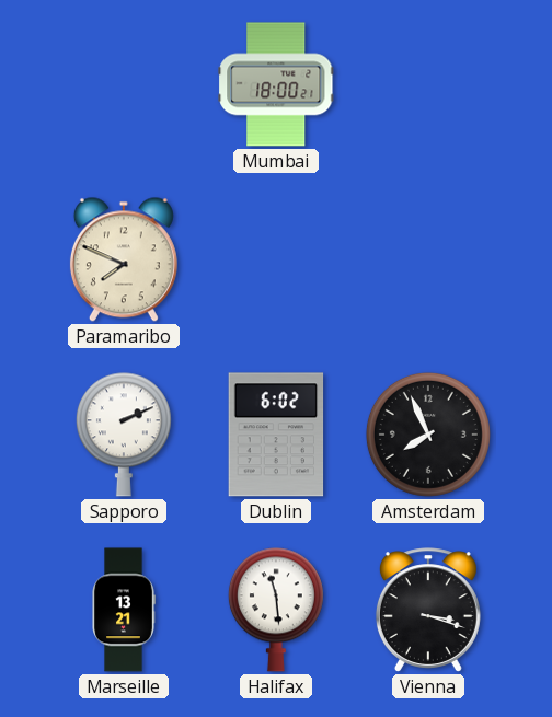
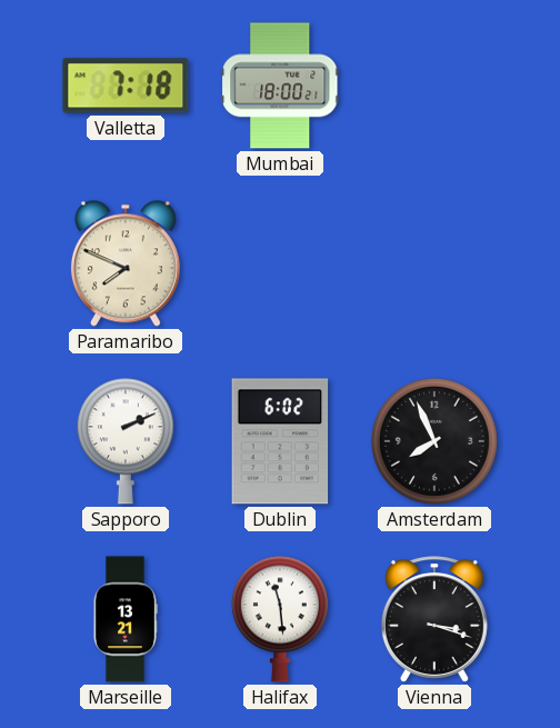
Valletta: none -> 7:18
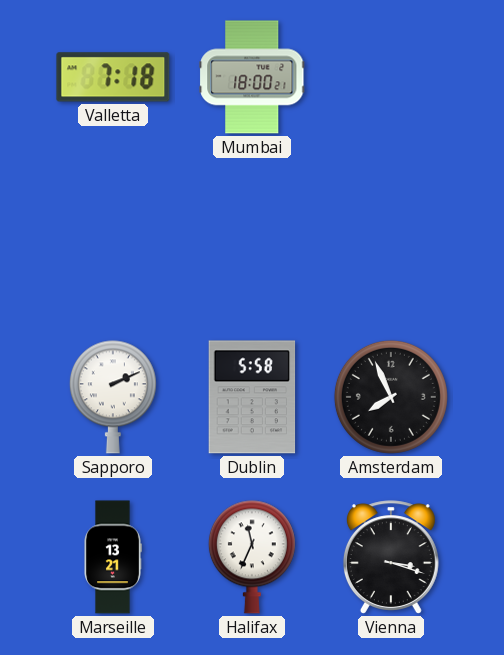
Paramaribo: 7:49 -> none
Dublin: 6:02 -> 5:58
Halifax: 11:29 -> 11:34
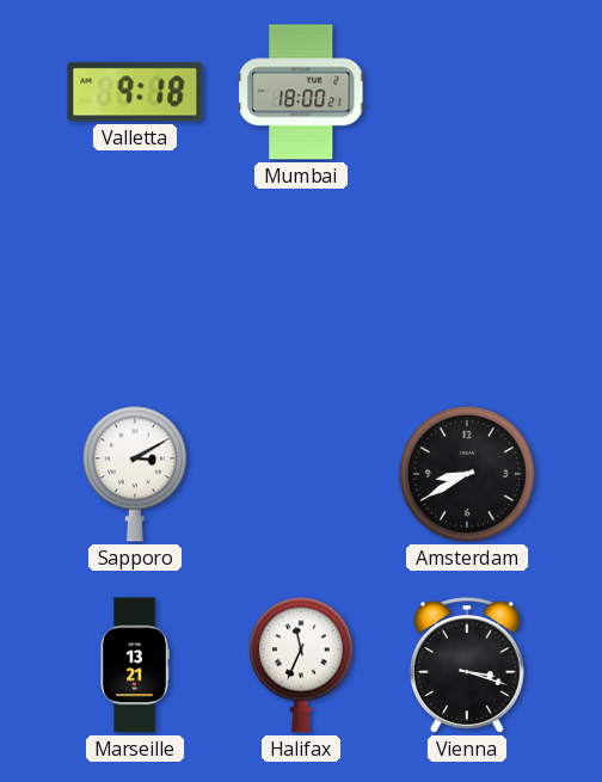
Valletta: 7:18 -> 9:18
Sapporo: 2:11 -> 3:10
Dublin: 5:58 -> none
Amsterdam: 7:56 -> 8:40
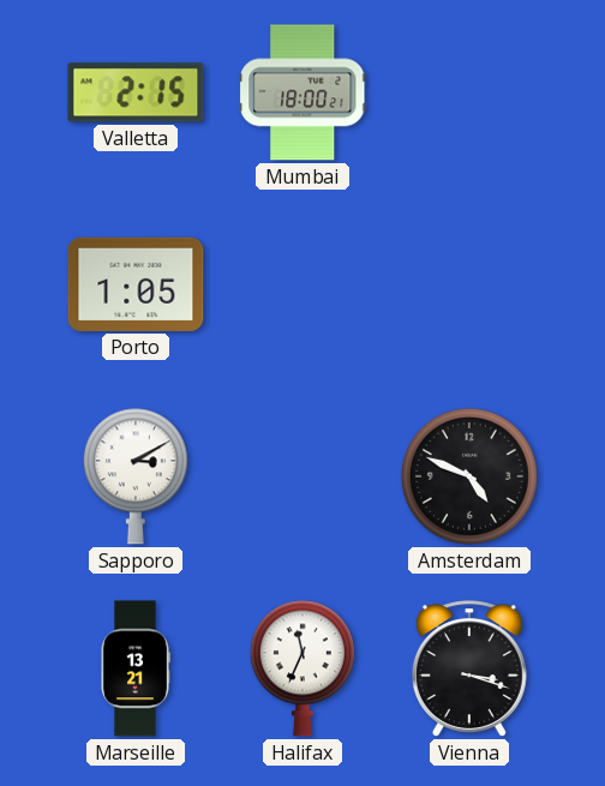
Valletta: 9:18 -> 2:15
Porto: none -> 1:05
Amsterdam: 8:40 -> 4:49
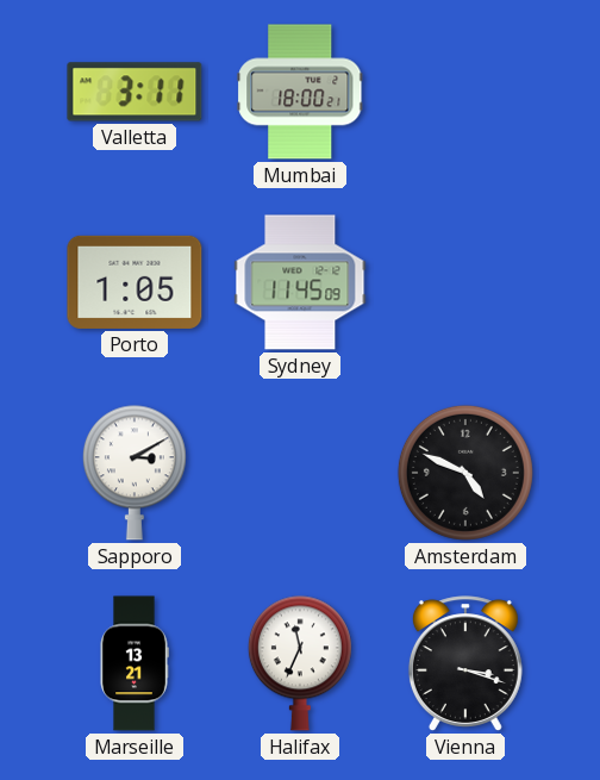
Valletta: 2:15 -> 3:11
Sydney: none -> 11:45
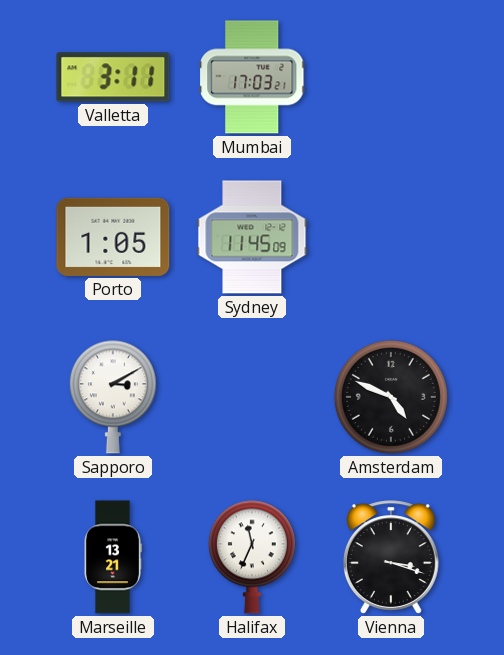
Mumbai: 18:00 -> 17:03
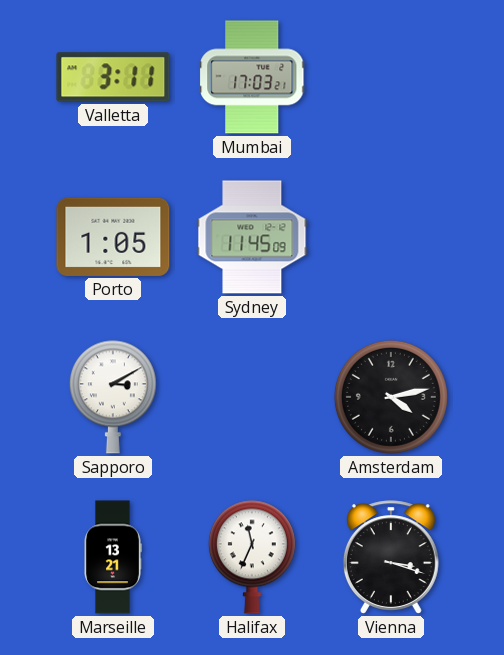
Amsterdam: 4:49 -> 4:13
